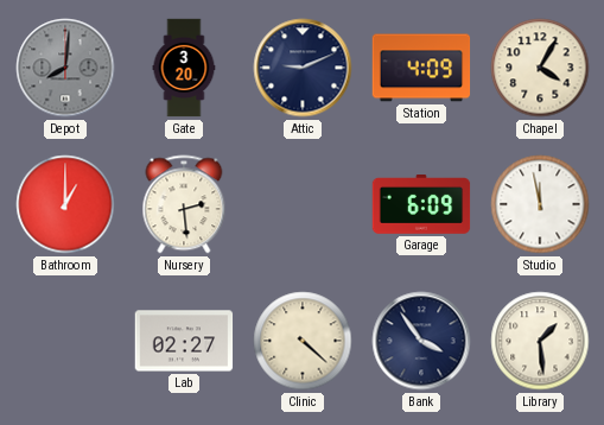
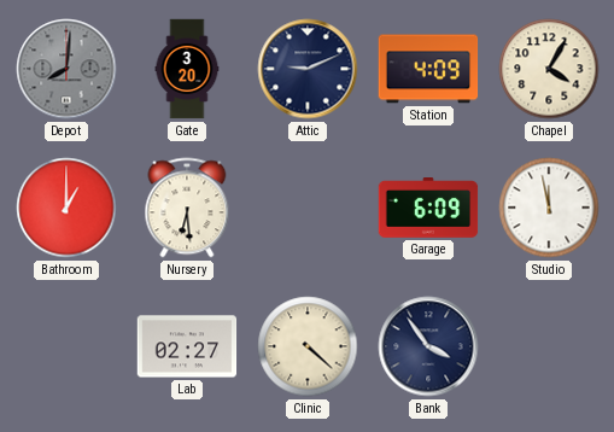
Nursery: 2:29 -> 6:29
Library: 1:29 -> none
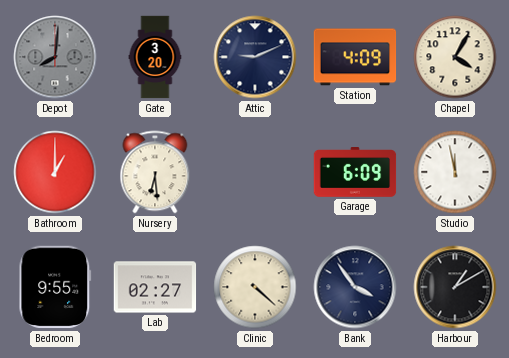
Bedroom: none -> 9:55
Harbour: none -> 1:10
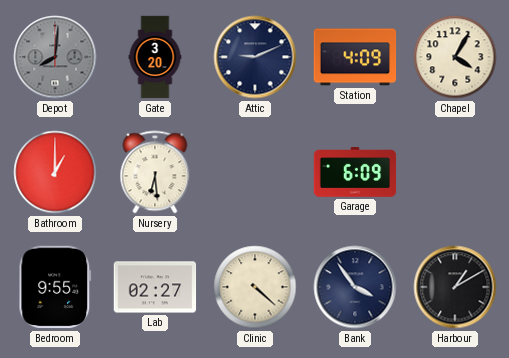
Studio: 11:58 -> none
